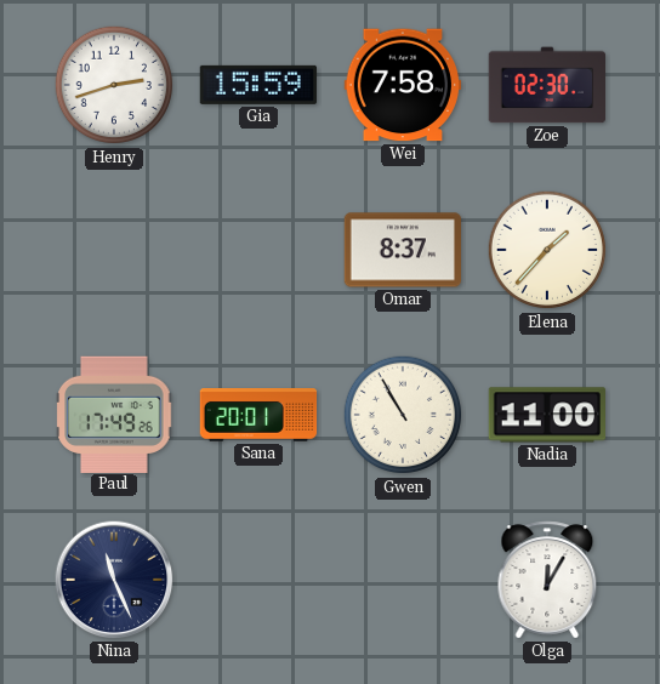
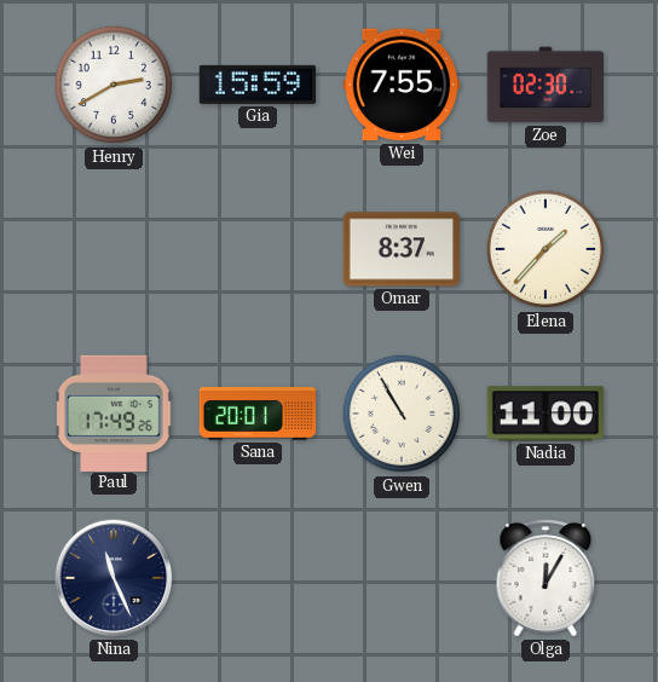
Henry: 2:42 -> 2:40
Wei: 7:58 -> 7:55
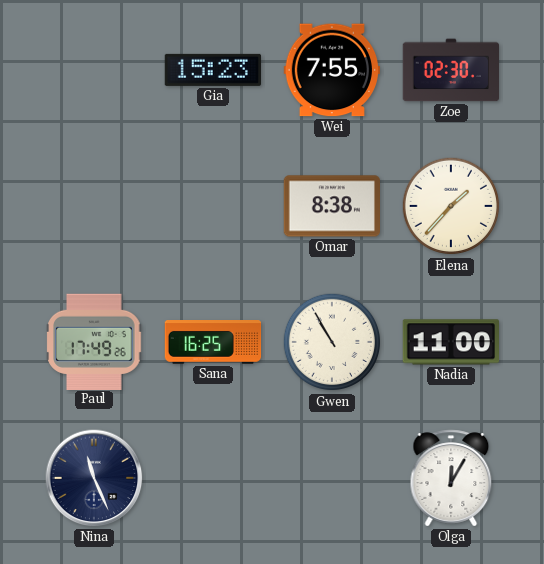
Henry: 2:40 -> none
Gia: 15:59 -> 15:23
Omar: 8:37 -> 8:38
Sana: 20:01 -> 16:25
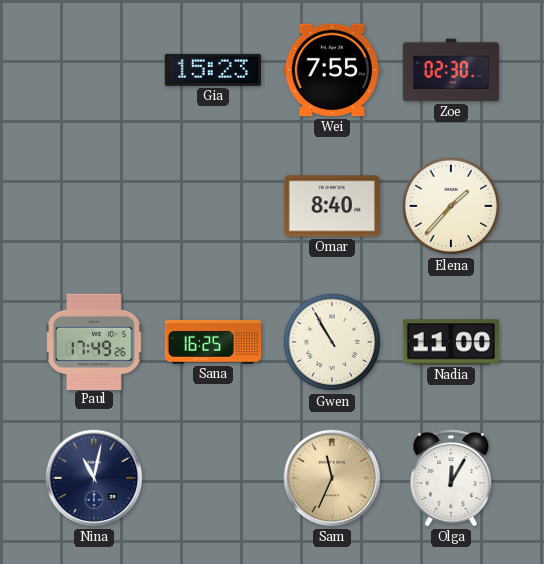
Omar: 8:38 -> 8:40
Nina: 11:26 -> 11:02
Sam: none -> 11:34
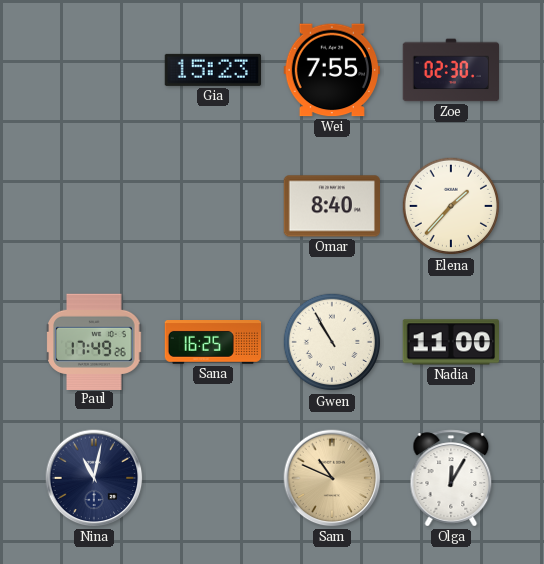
Sam: 11:34 -> 10:49
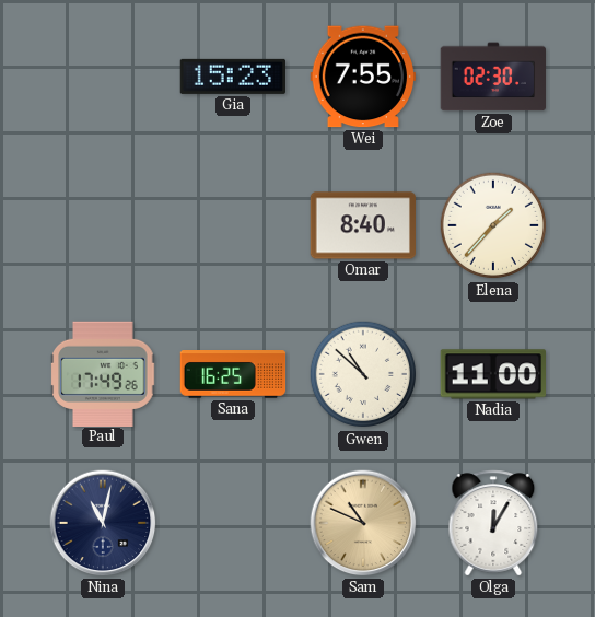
Gwen: 10:55 -> 10:52
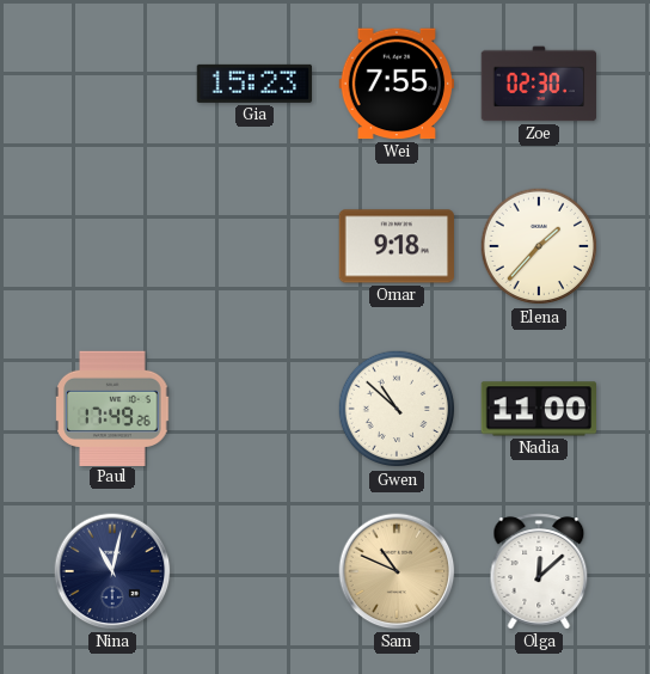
Omar: 8:40 -> 9:18
Sana: 16:25 -> none
Olga: 12:05 -> 12:08
